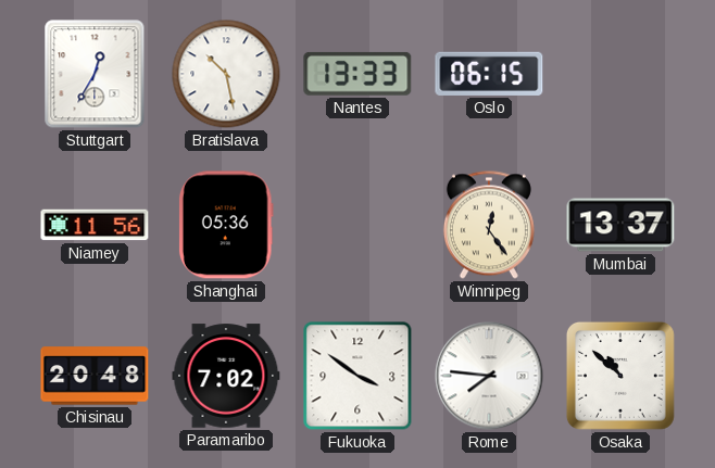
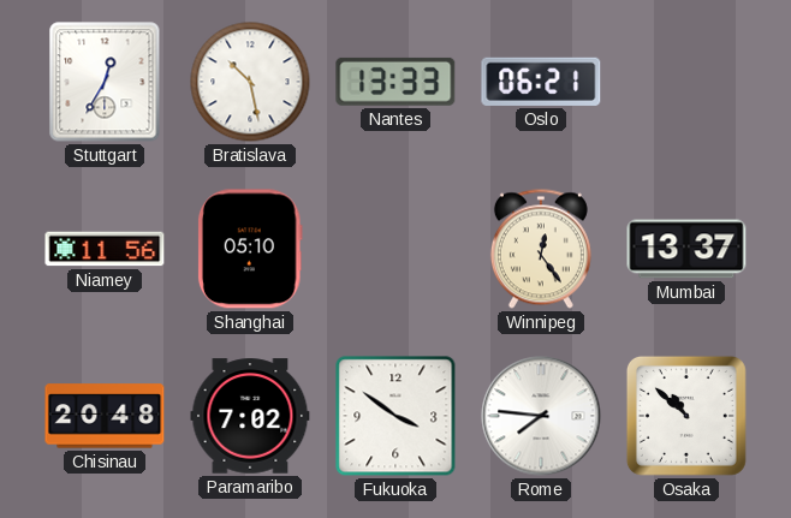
Oslo: 06:15 -> 06:21
Shanghai: 05:36 -> 05:10
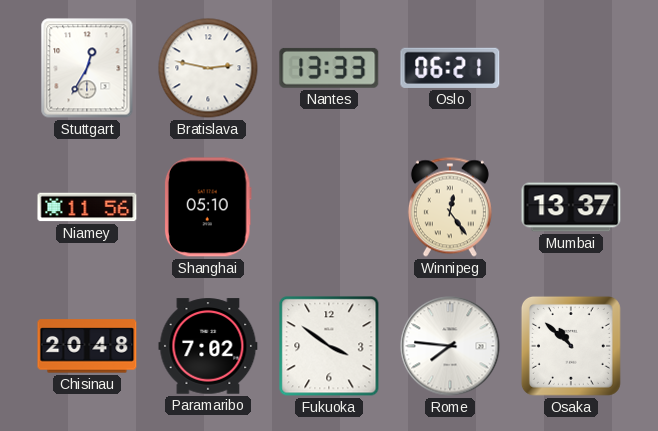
Bratislava: 10:28 -> 2:47
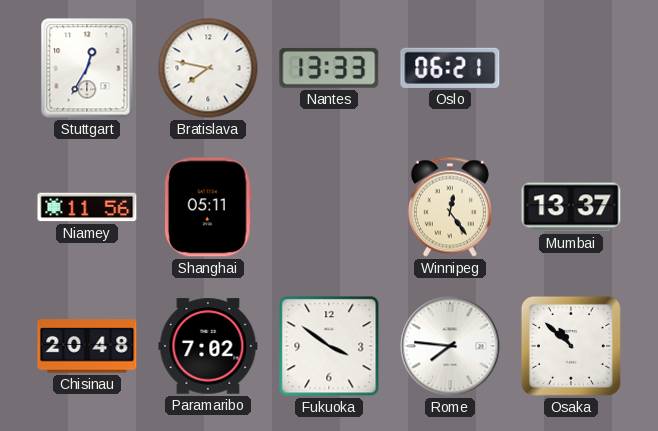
Bratislava: 2:47 -> 7:47
Shanghai: 05:10 -> 05:11
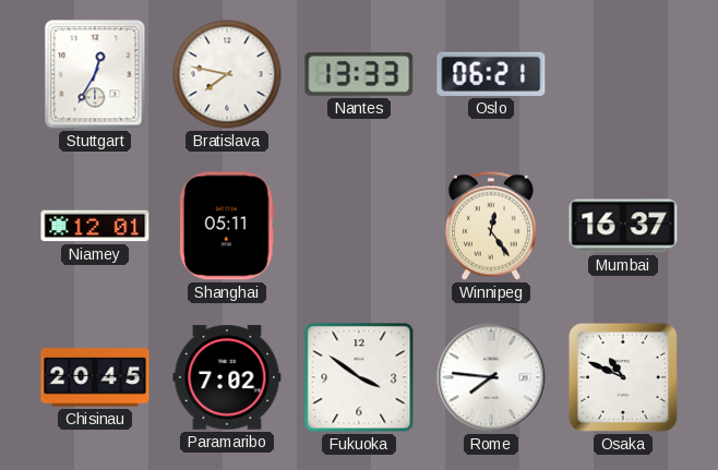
Niamey: 11:56 -> 12:01
Mumbai: 13:37 -> 16:37
Chisinau: 20:48 -> 20:45
Osaka: 10:52 -> 10:49
